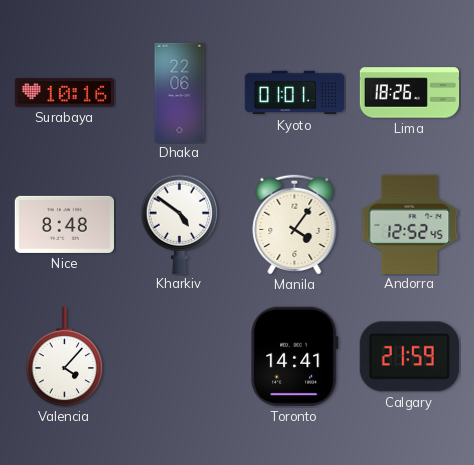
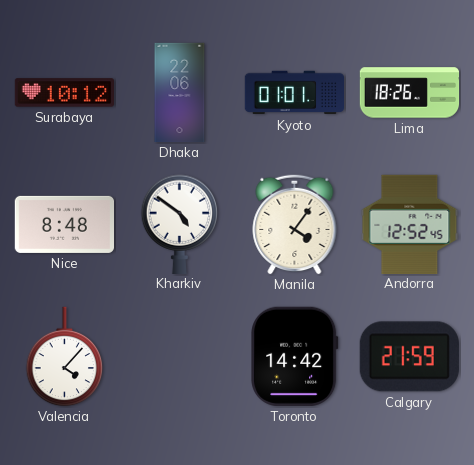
Surabaya: 10:16 -> 10:12
Toronto: 14:41 -> 14:42
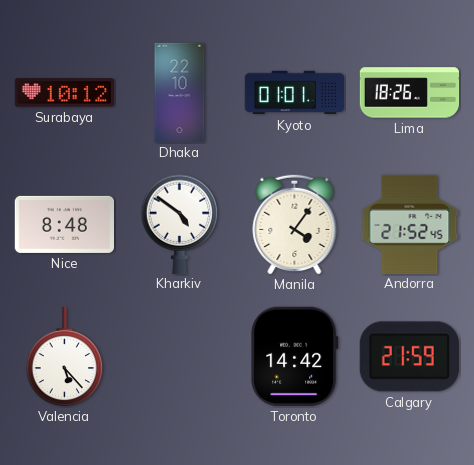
Dhaka: 22:06 -> 22:10
Andorra: 12:52 -> 21:52
Valencia: 4:07 -> 5:23
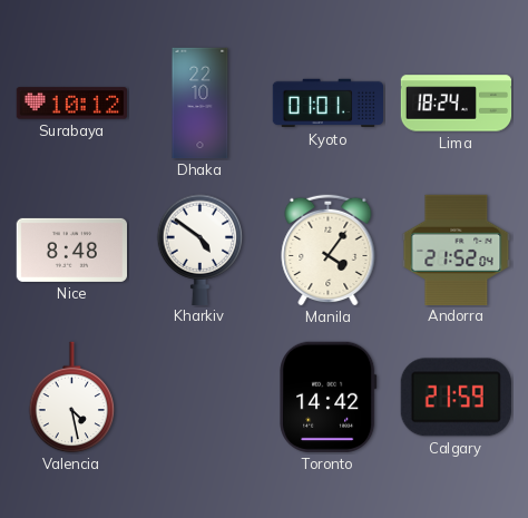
Lima: 18:26 -> 18:24
Andorra: 21:52:45 -> 21:52:04
Valencia: 5:23 -> 4:28
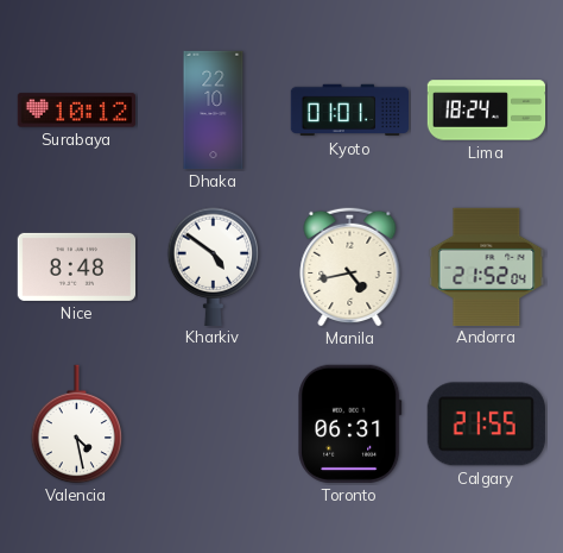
Manila: 4:06 -> 4:43
Toronto: 14:42 -> 06:31
Calgary: 21:59 -> 21:55
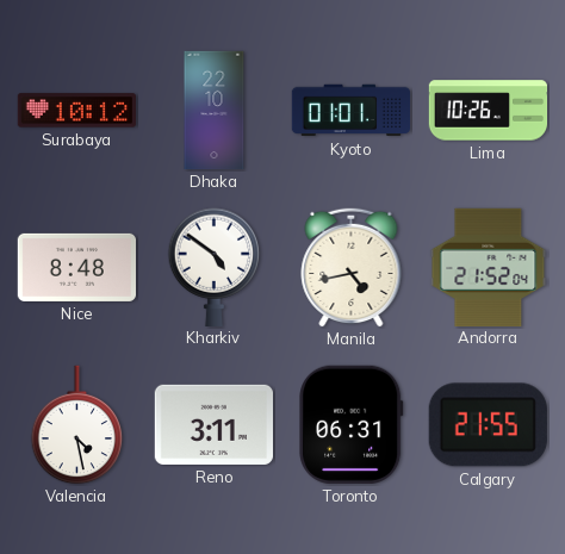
Lima: 18:24 -> 10:26
Reno: none -> 3:11
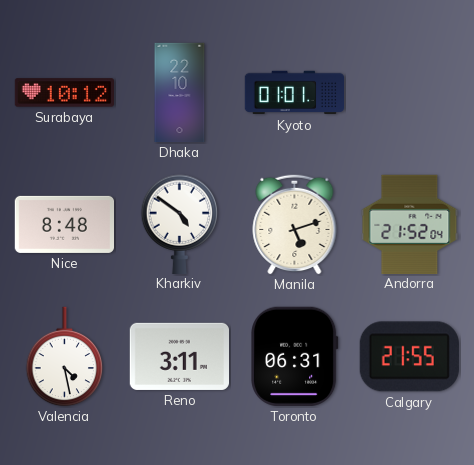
Lima: 10:26 -> none
Manila: 4:43 -> 5:12
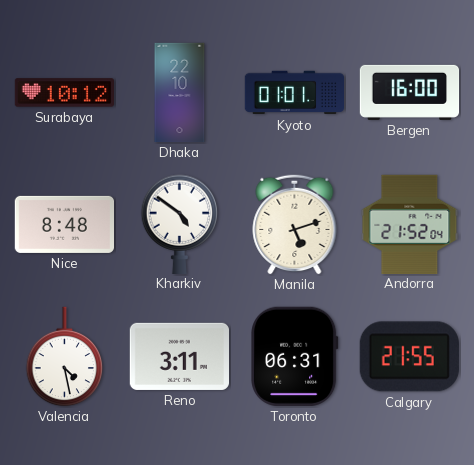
Bergen: none -> 16:00
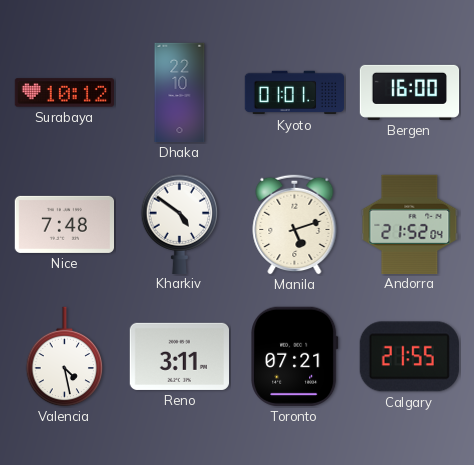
Nice: 8:48 -> 7:48
Toronto: 06:31 -> 07:21
